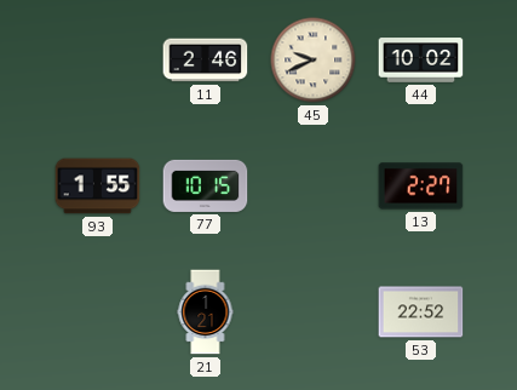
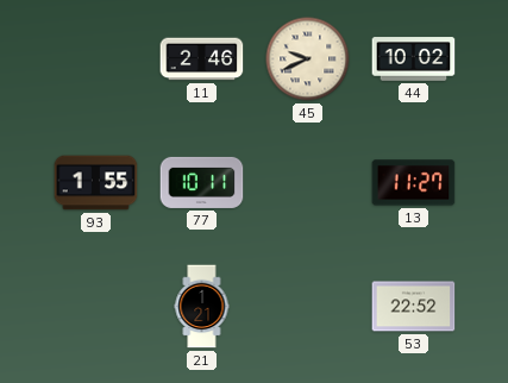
77: 10:15 -> 10:11
13: 2:27 -> 11:27
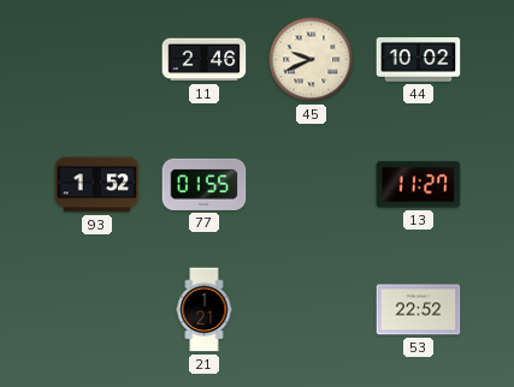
93: 1:55 -> 1:52
77: 10:11 -> 01:55
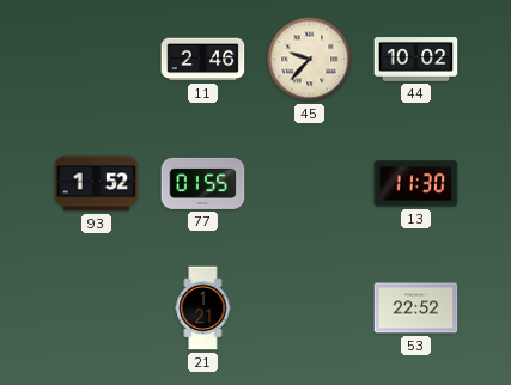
45: 9:41 -> 9:37
13: 11:27 -> 11:30
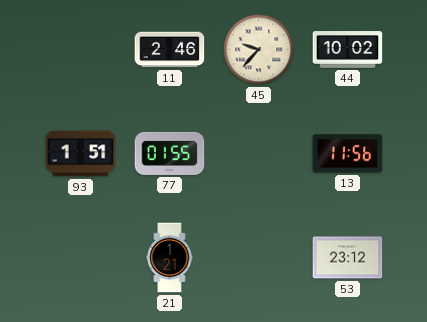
93: 1:52 -> 1:51
13: 11:30 -> 11:56
53: 22:52 -> 23:12
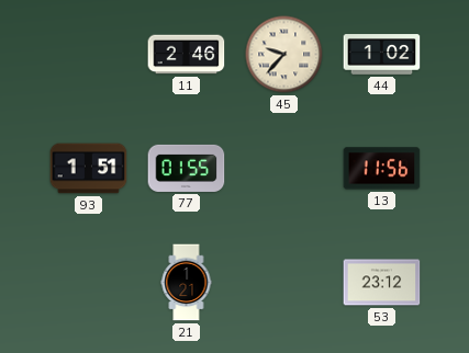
44: 10:02 -> 1:02
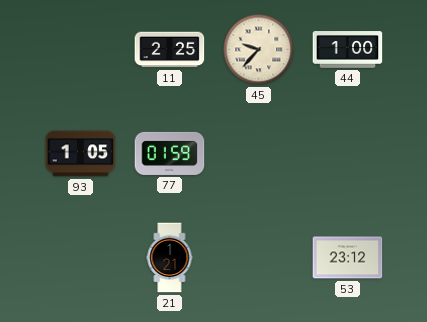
11: 2:46 -> 2:25
44: 1:02 -> 1:00
93: 1:51 -> 1:05
77: 01:55 -> 01:59
13: 11:56 -> none
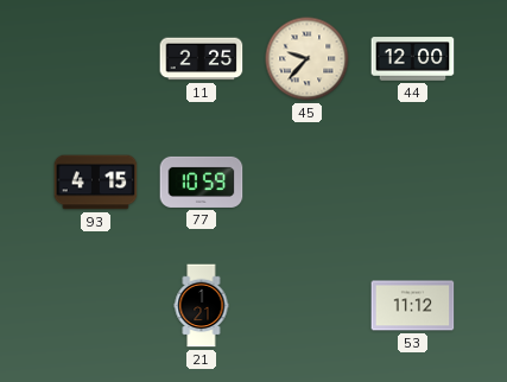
44: 1:00 -> 12:00
93: 1:05 -> 4:15
77: 01:59 -> 10:59
53: 23:12 -> 11:12
